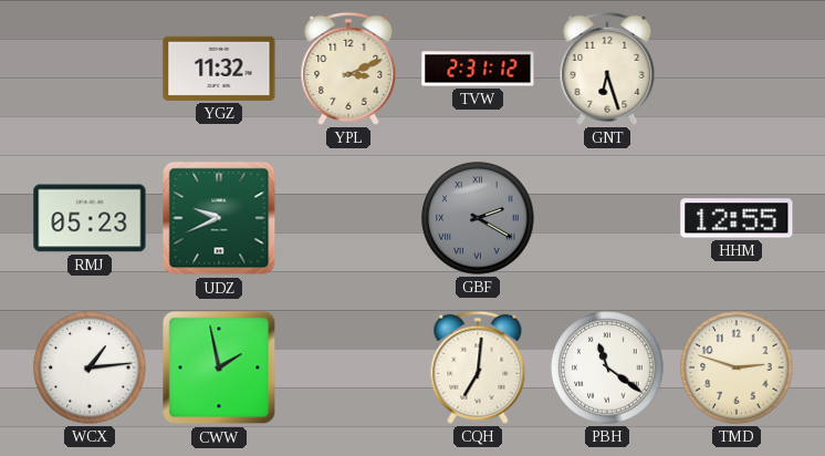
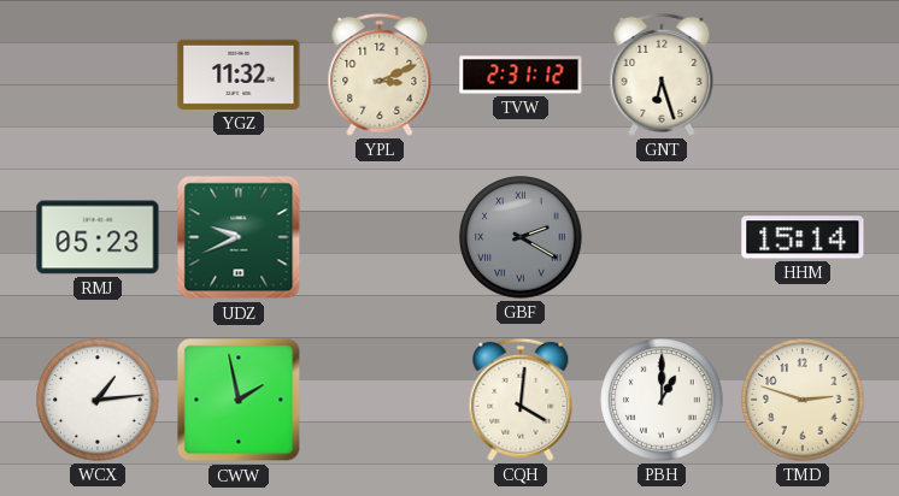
HHM: 12:55 -> 15:14
CQH: 7:01 -> 4:01
PBH: 11:21 -> 1:00
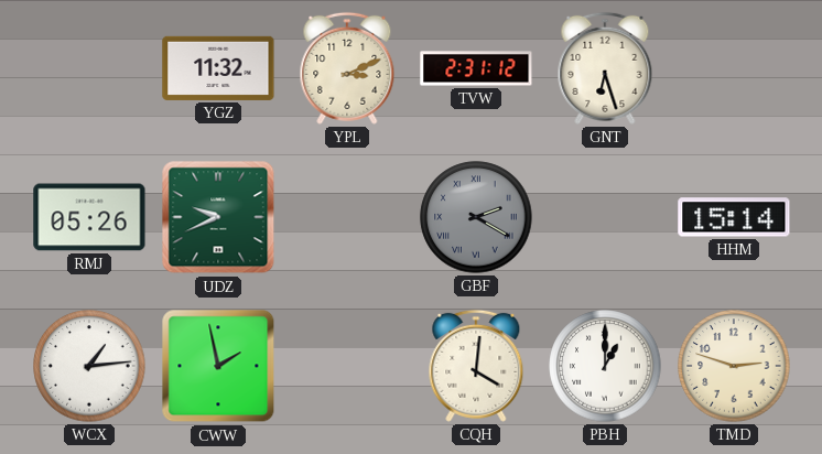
RMJ: 05:23 -> 05:26
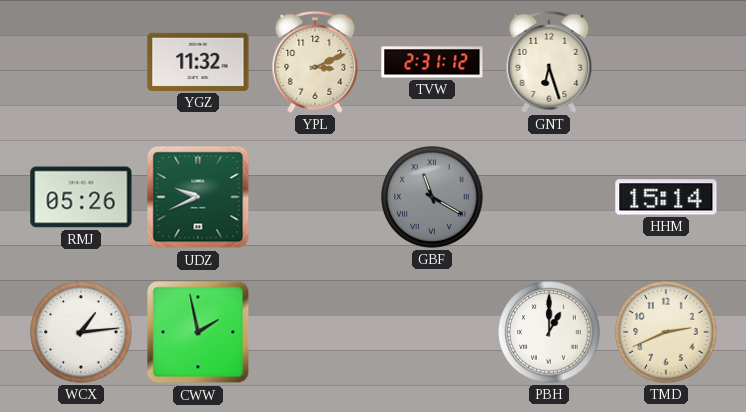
GBF: 2:20 -> 11:20
CQH: 4:01 -> none
TMD: 2:48 -> 2:41
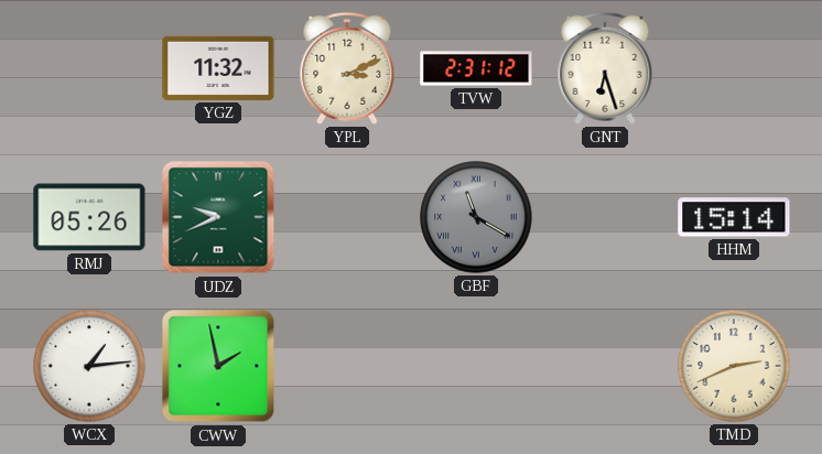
PBH: 1:00 -> none
